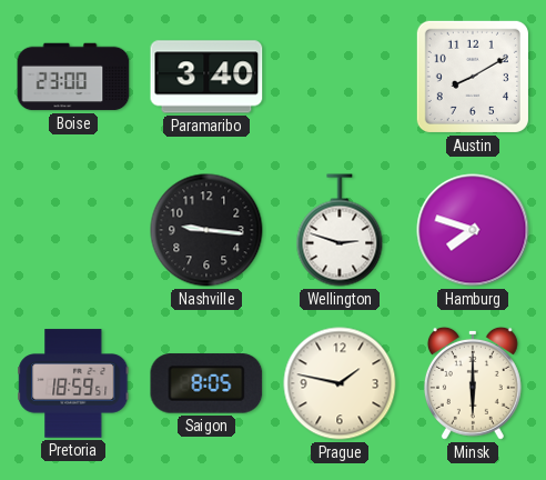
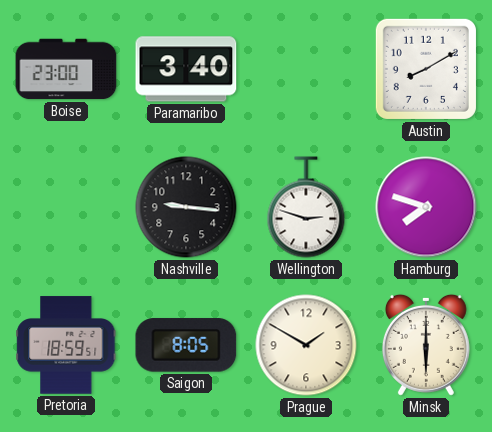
Prague: 1:47 -> 1:50
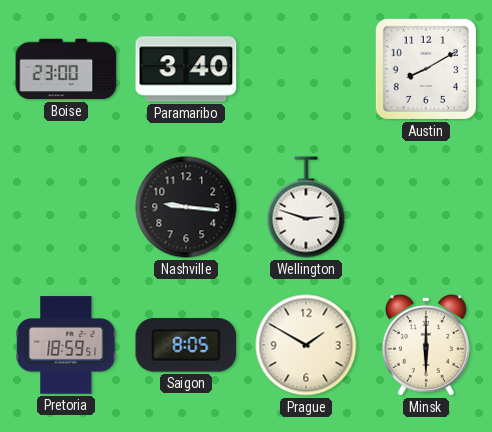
Hamburg: 7:48 -> none
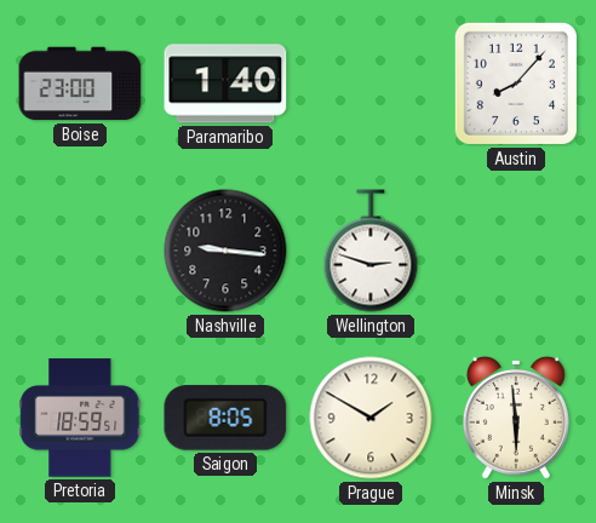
Paramaribo: 3:40 -> 1:40
Austin: 8:10 -> 8:07
Minsk: 6:00 -> 5:59
